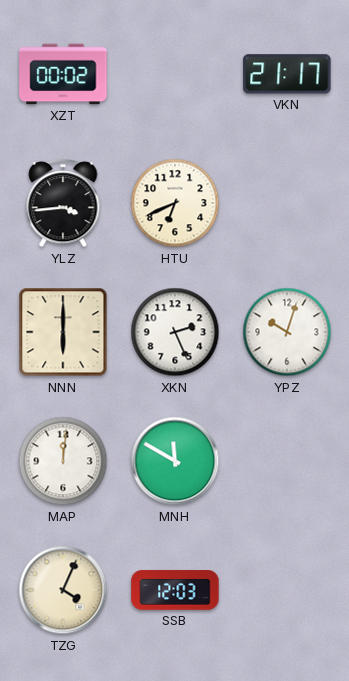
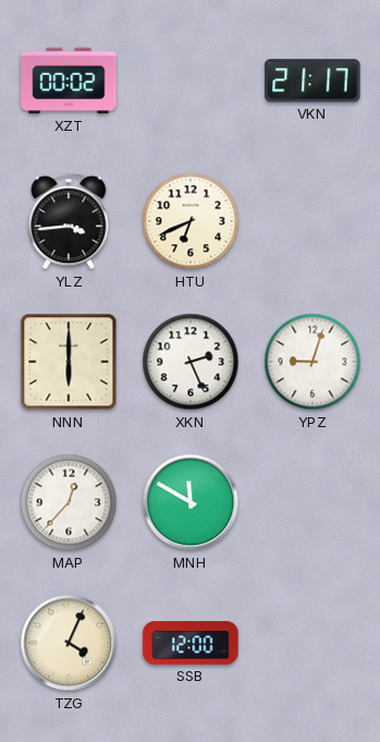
YPZ: 10:03 -> 9:03
MAP: 12:01 -> 12:37
SSB: 12:03 -> 12:00
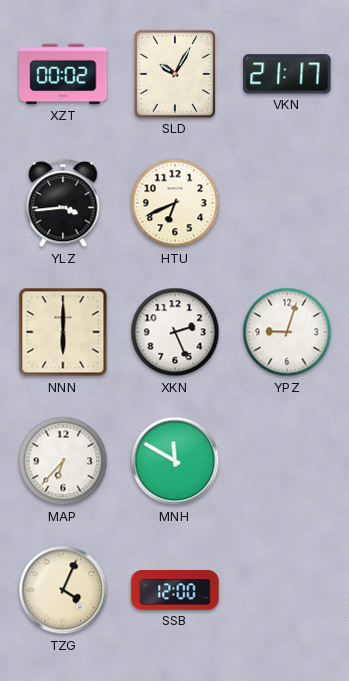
SLD: none -> 10:05
MAP: 12:37 -> 6:37
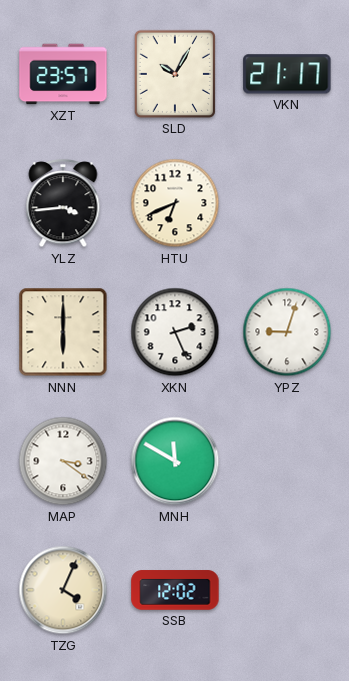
XZT: 00:02 -> 23:57
MAP: 6:37 -> 3:21
SSB: 12:00 -> 12:02
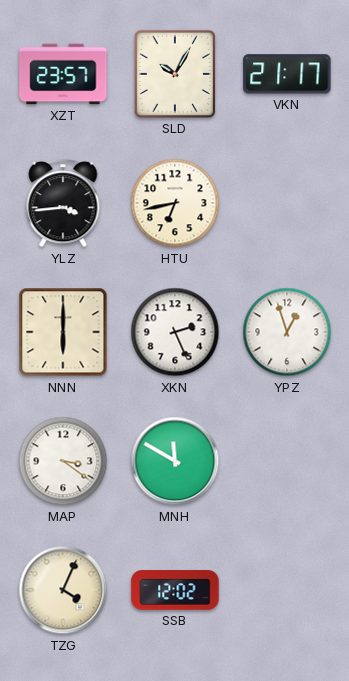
HTU: 6:41 -> 6:43
YPZ: 9:03 -> 12:57
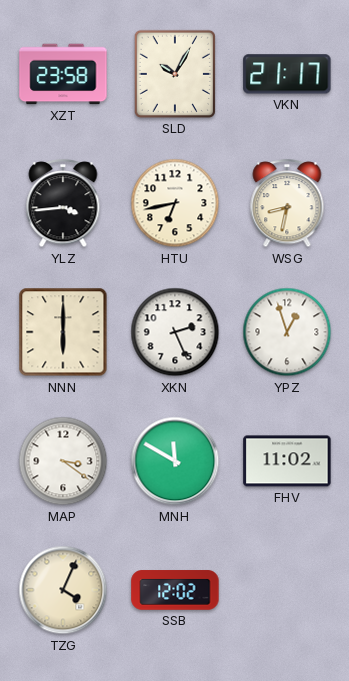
XZT: 23:57 -> 23:58
WSG: none -> 8:32
FHV: none -> 11:02
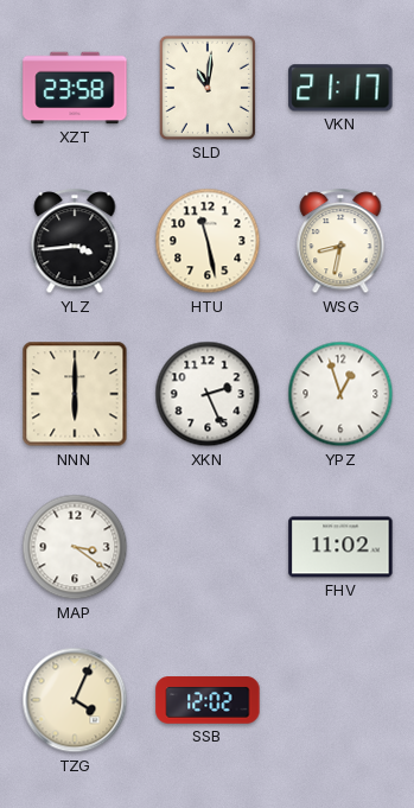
SLD: 10:05 -> 11:01
HTU: 6:43 -> 11:28
MNH: 11:50 -> none
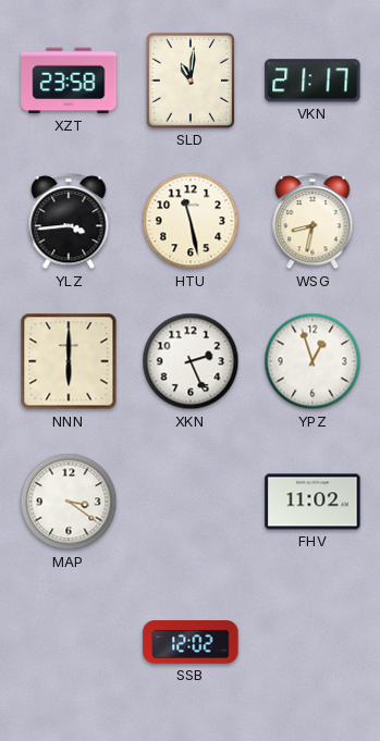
TZG: 4:04 -> none
